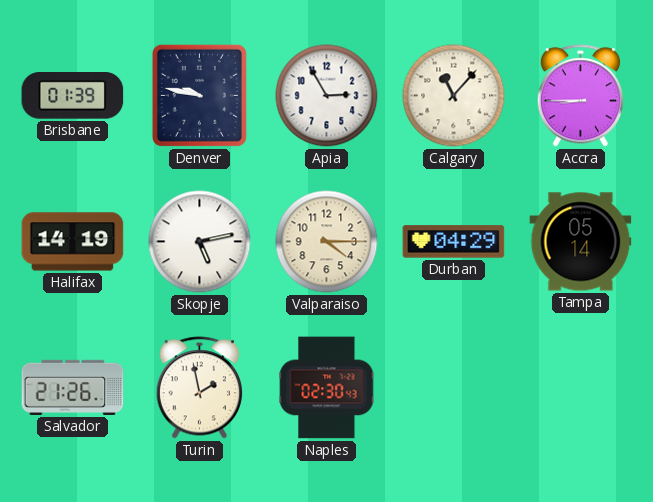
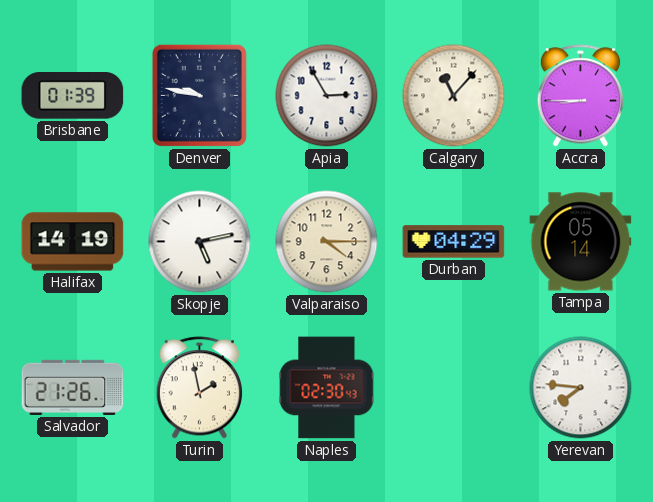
Yerevan: none -> 7:46
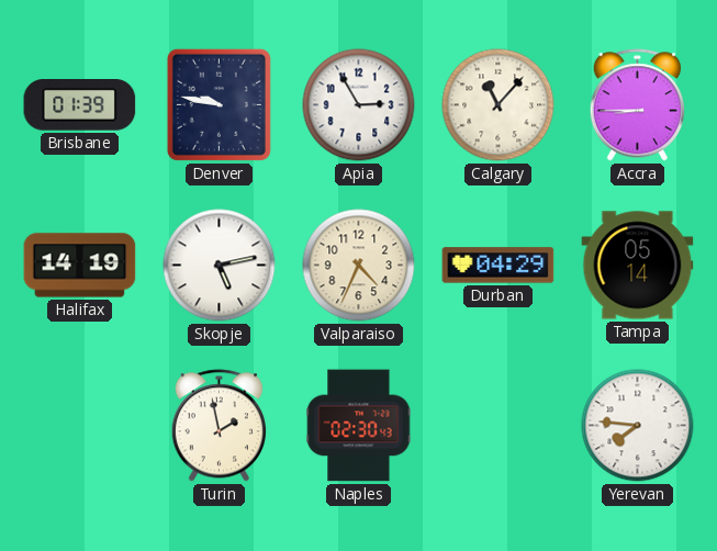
Valparaiso: 4:15 -> 4:34
Salvador: 21:26 -> none
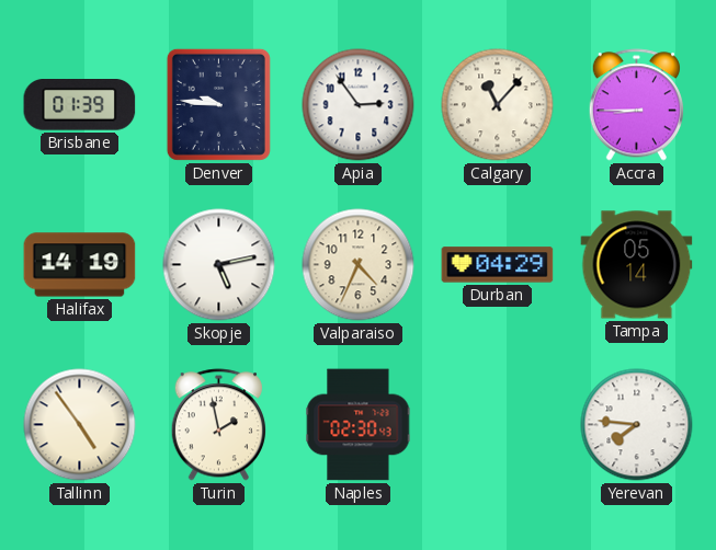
Denver: 9:47 -> 9:46
Apia: 2:55 -> 2:54
Tallinn: none -> 4:54
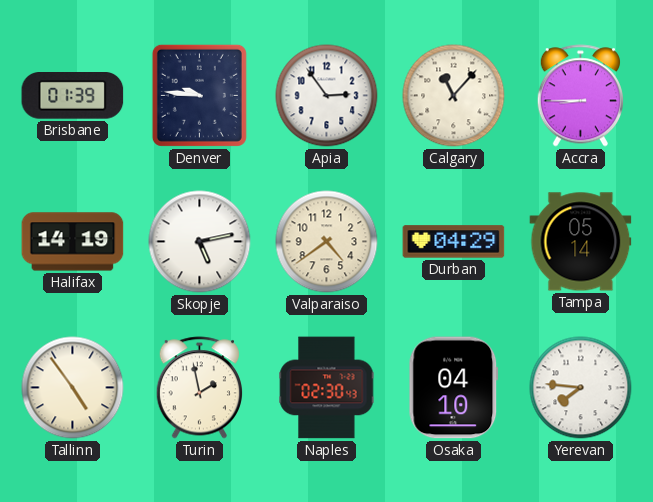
Valparaiso: 4:34 -> 4:39
Osaka: none -> 04:10
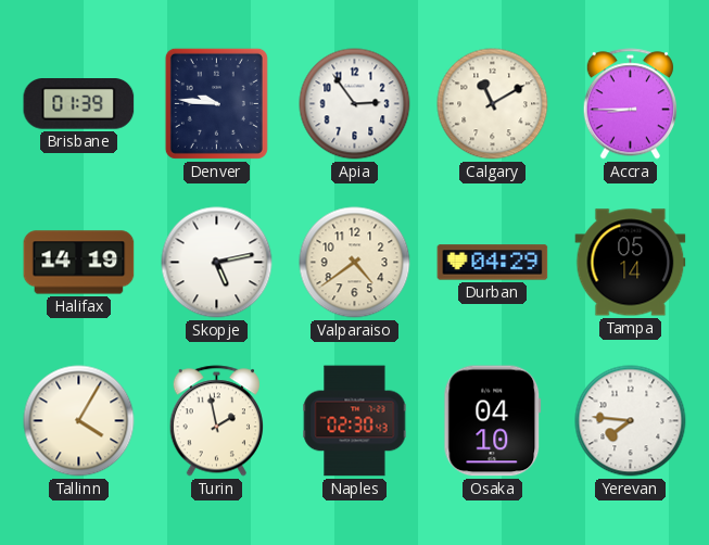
Calgary: 11:07 -> 11:10
Tallinn: 4:54 -> 4:05
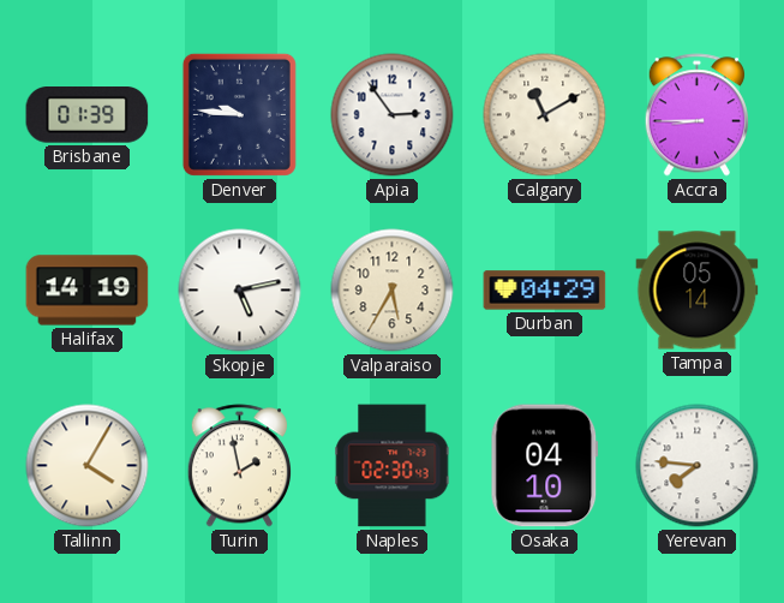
Valparaiso: 4:39 -> 5:35
